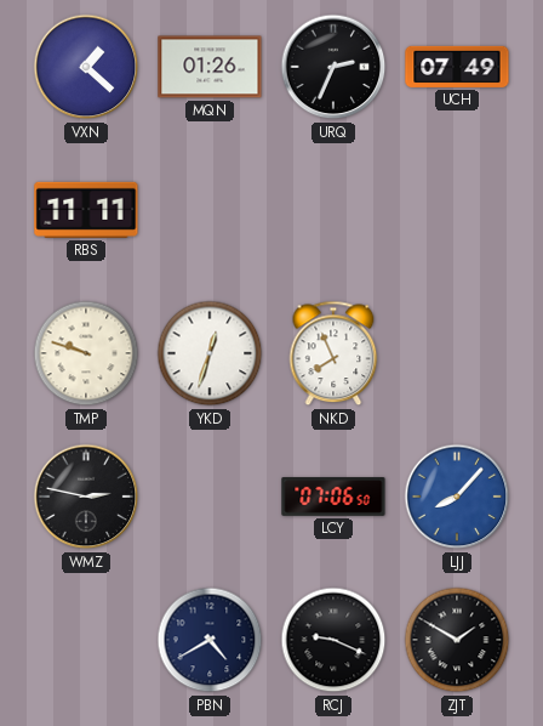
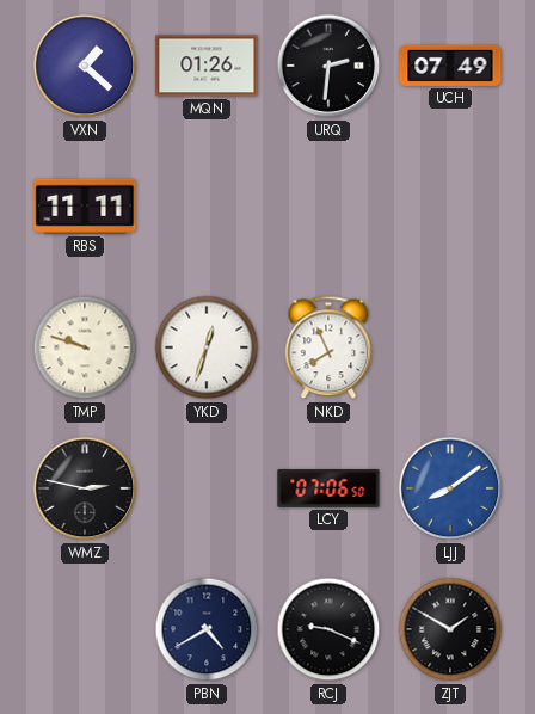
URQ: 2:34 -> 2:31
LJJ: 8:07 -> 8:09
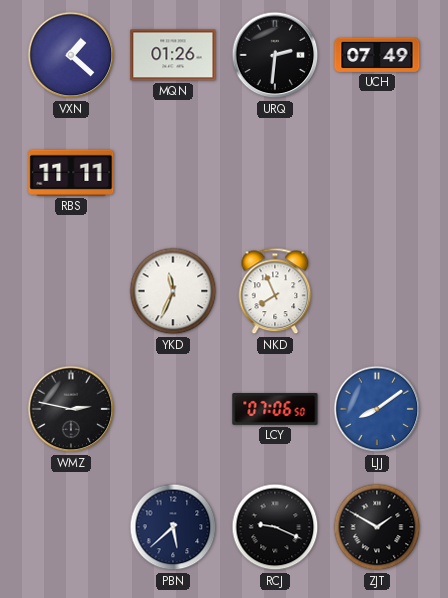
TMP: 9:48 -> none
YKD: 12:33 -> 11:34
PBN: 4:40 -> 5:38
